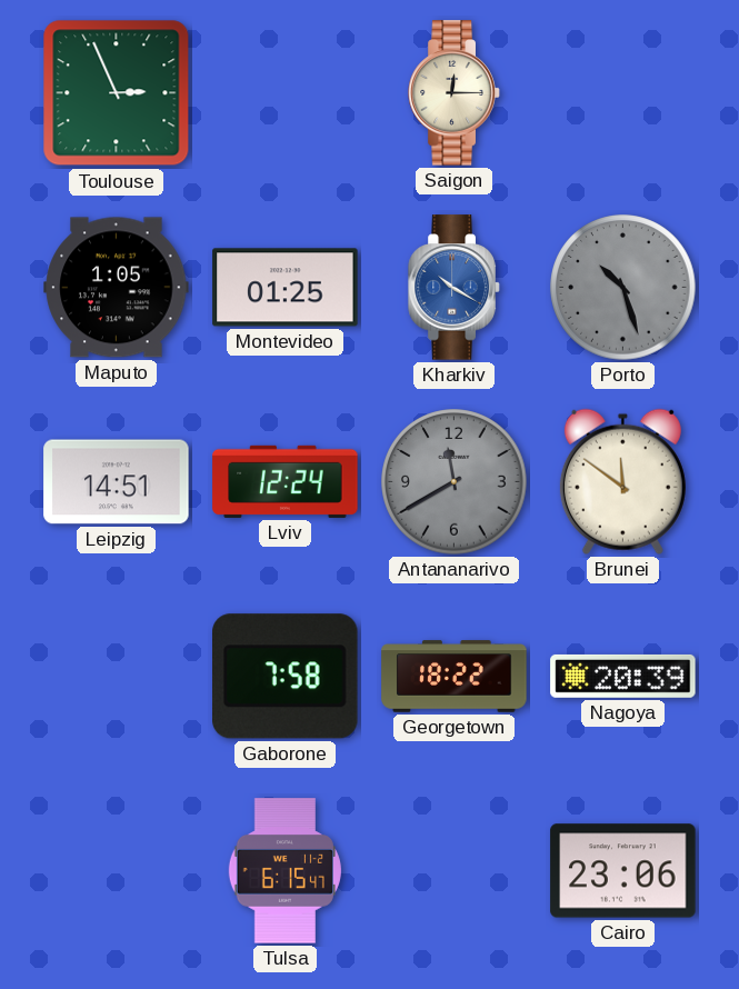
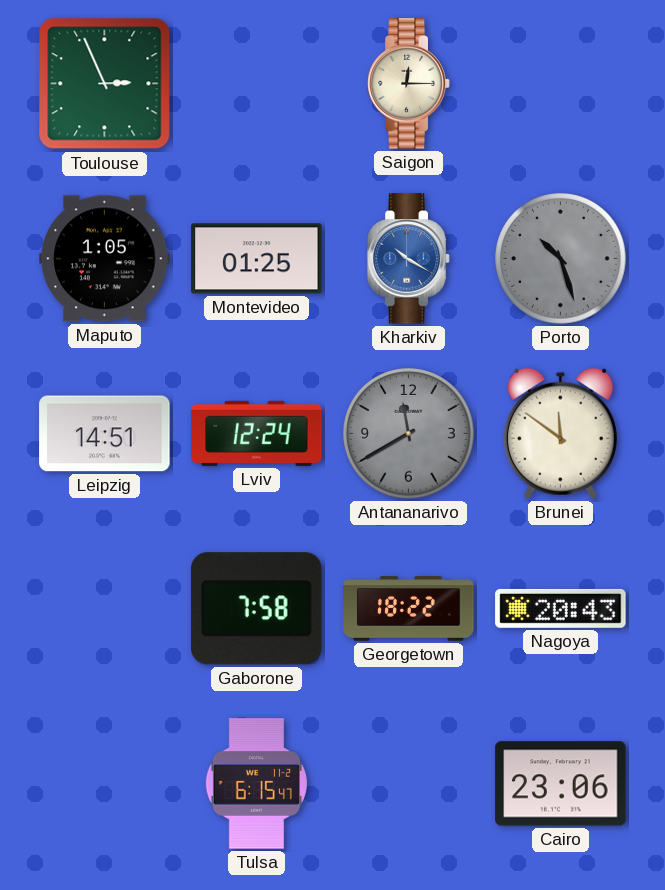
Nagoya: 20:39 -> 20:43
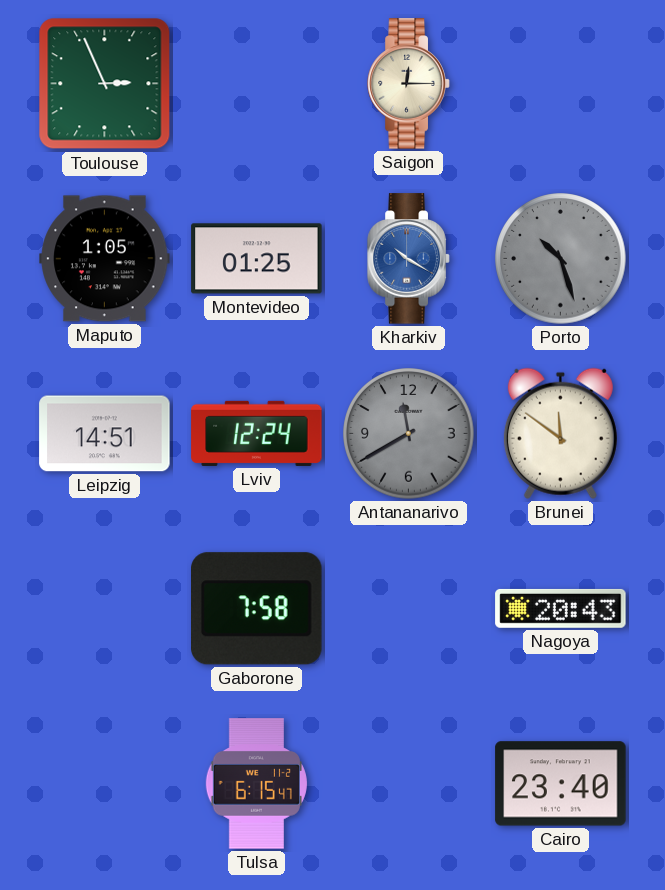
Georgetown: 18:22 -> none
Cairo: 23:06 -> 23:40
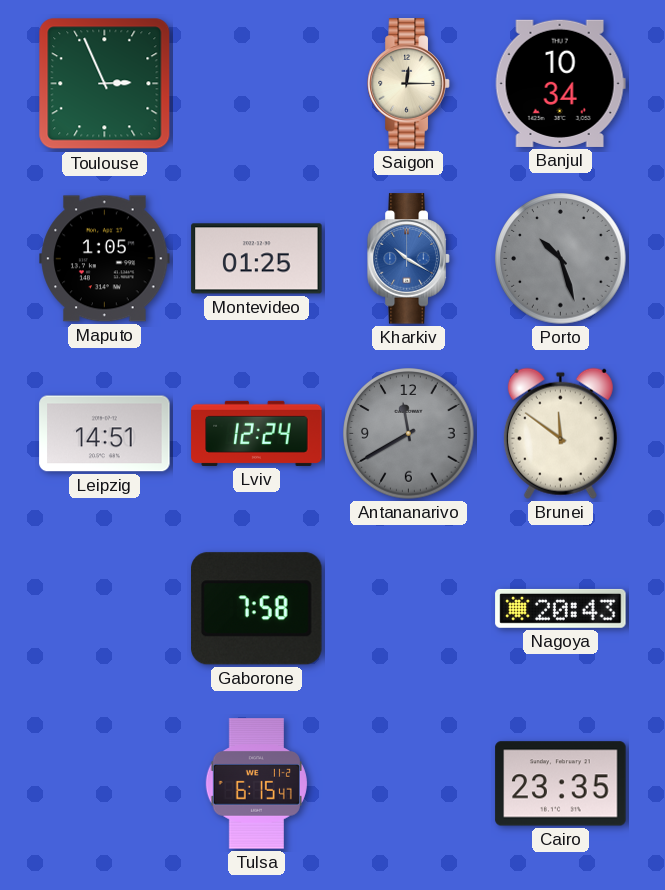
Banjul: none -> 10:34
Cairo: 23:40 -> 23:35
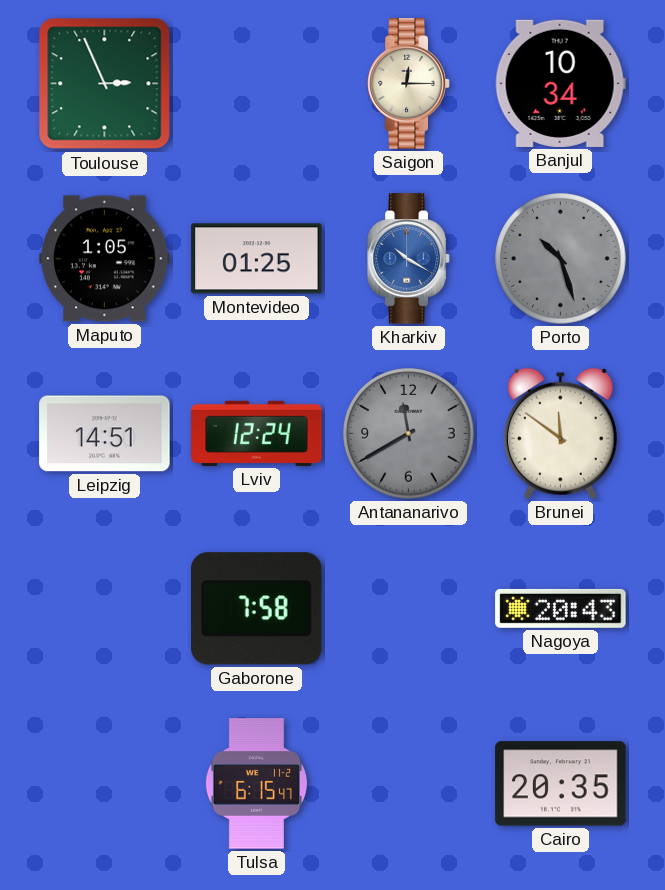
Cairo: 23:35 -> 20:35
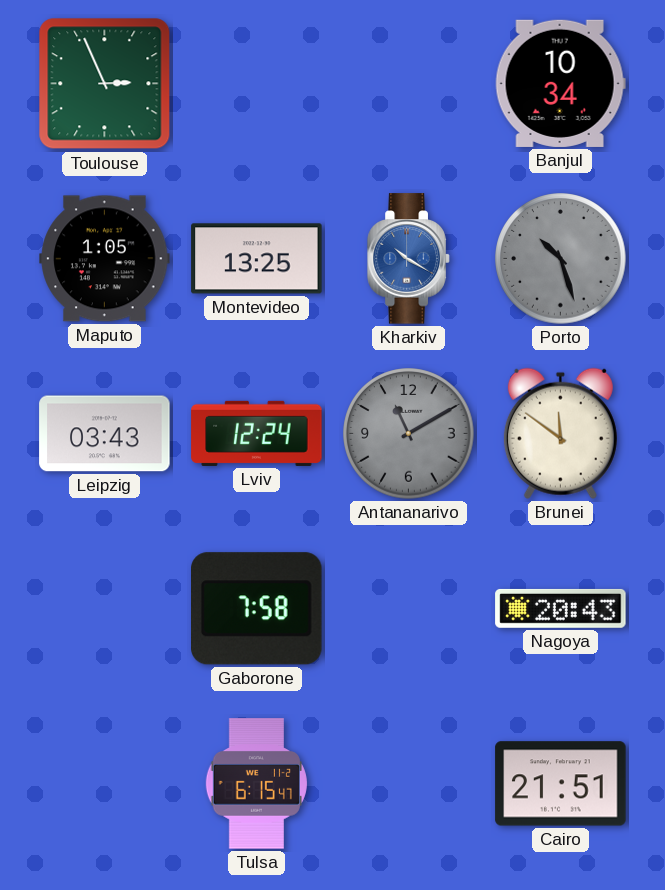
Saigon: 12:15 -> none
Montevideo: 01:25 -> 13:25
Leipzig: 14:51 -> 03:43
Antananarivo: 11:40 -> 11:10
Cairo: 20:35 -> 21:51
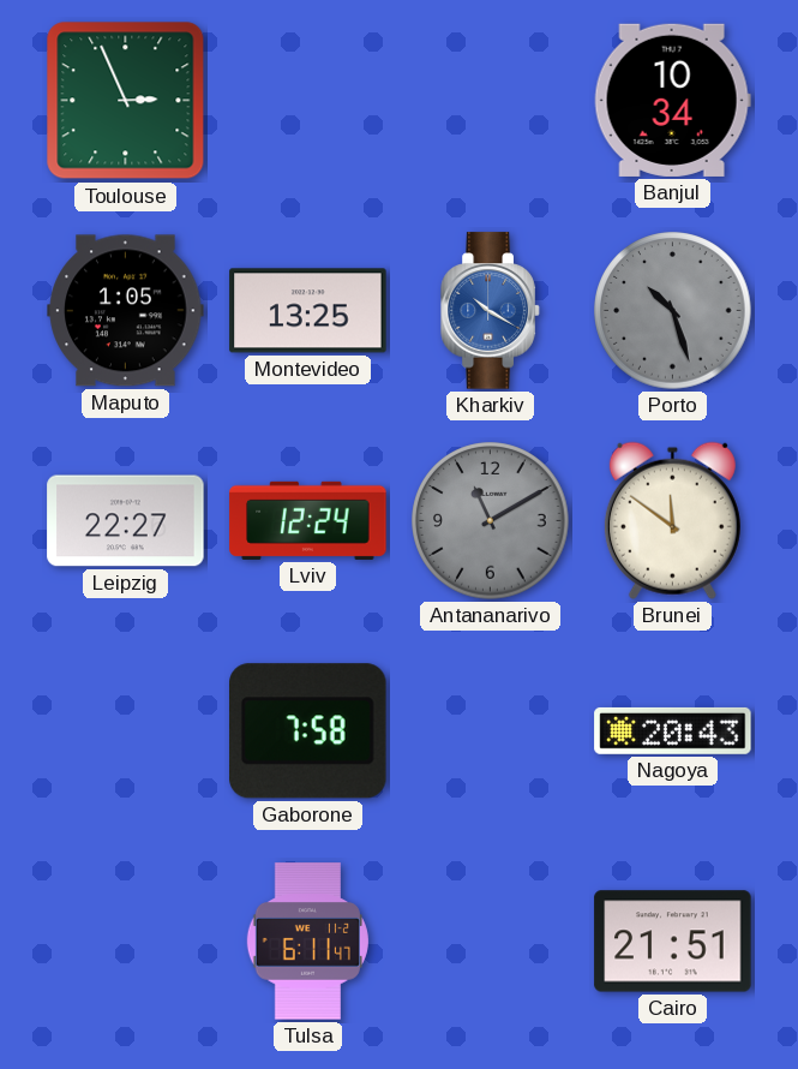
Leipzig: 03:43 -> 22:27
Tulsa: 6:15 -> 6:11
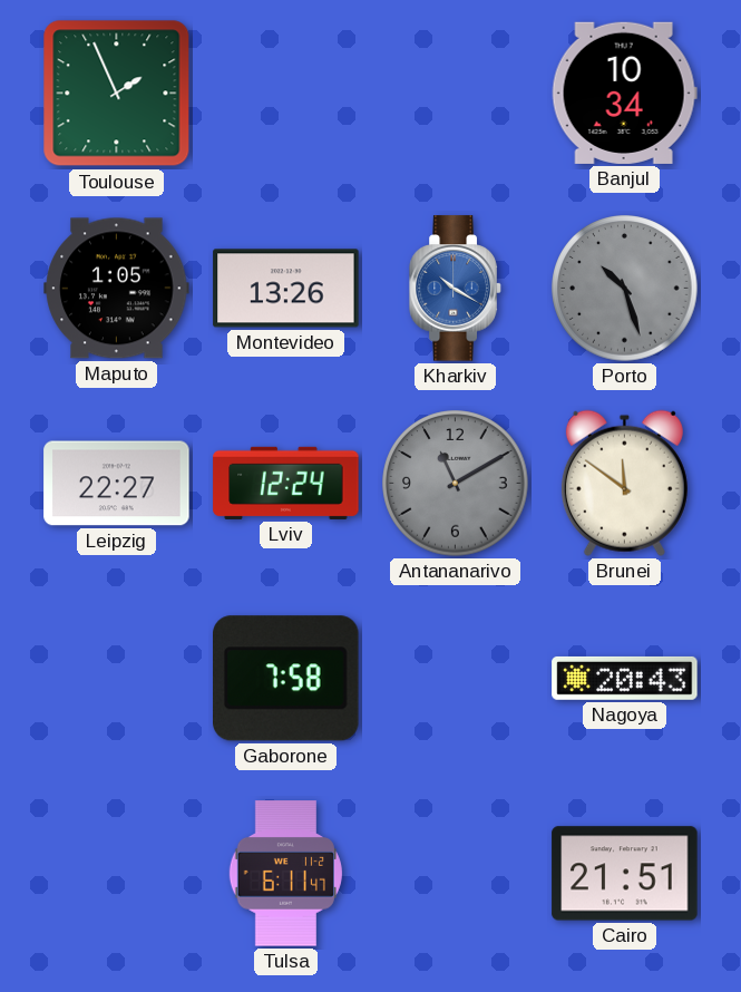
Toulouse: 2:56 -> 1:56
Montevideo: 13:25 -> 13:26
